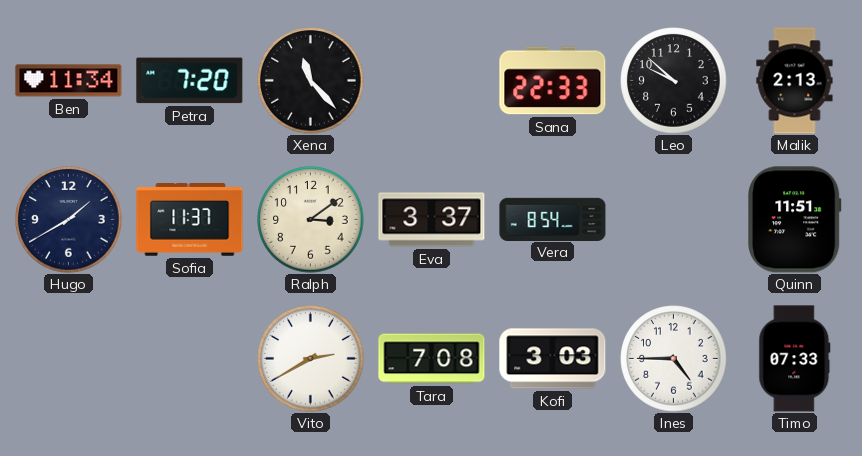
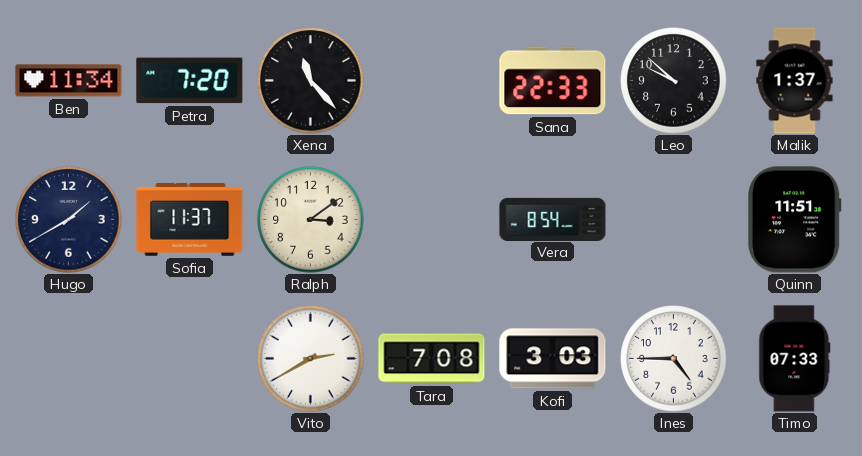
Malik: 2:13 -> 1:37
Eva: 3:37 -> none
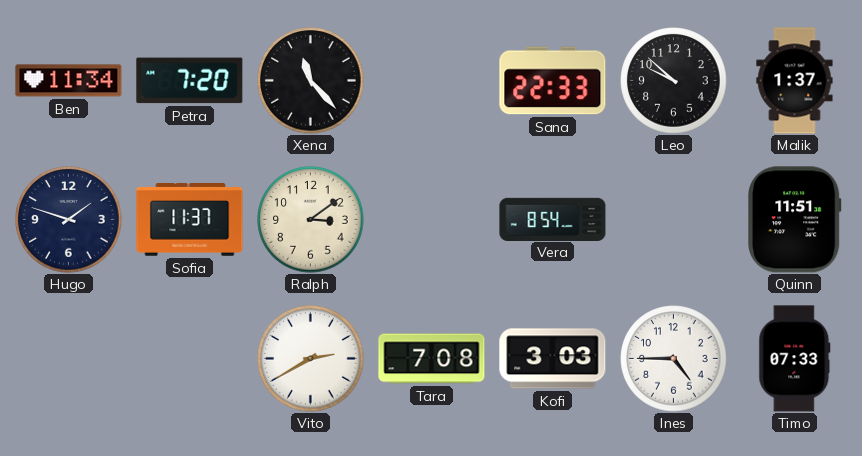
Hugo: 1:40 -> 1:48
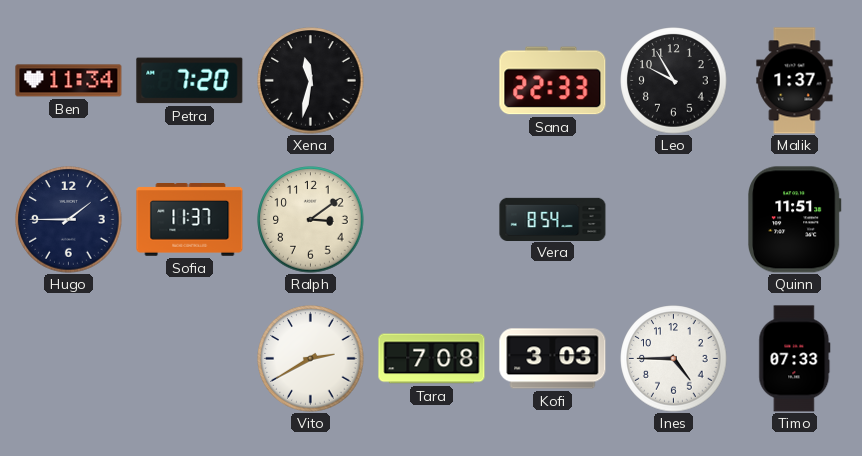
Xena: 11:23 -> 11:32
Leo: 9:52 -> 9:55
Hugo: 1:48 -> 1:45
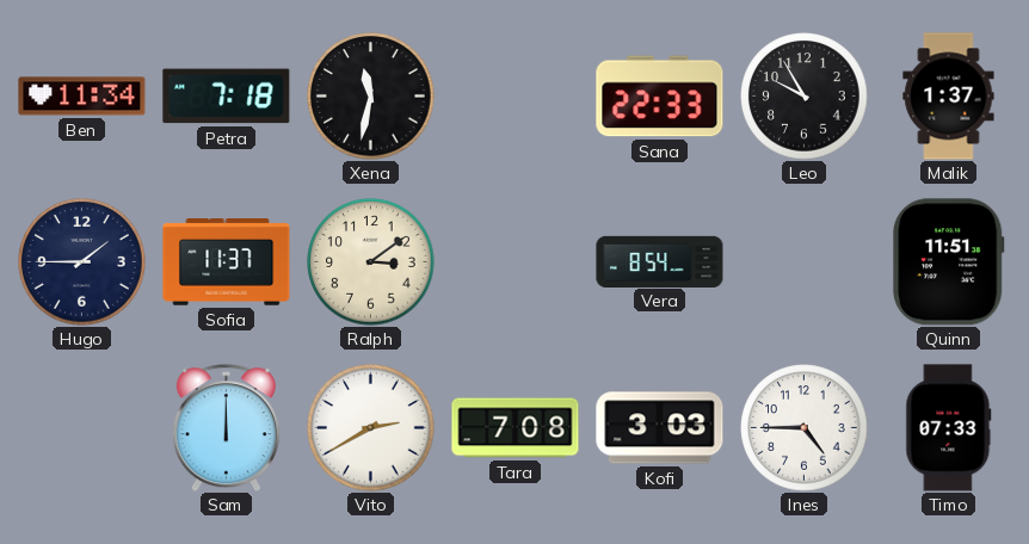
Petra: 7:20 -> 7:18
Sam: none -> 12:00
